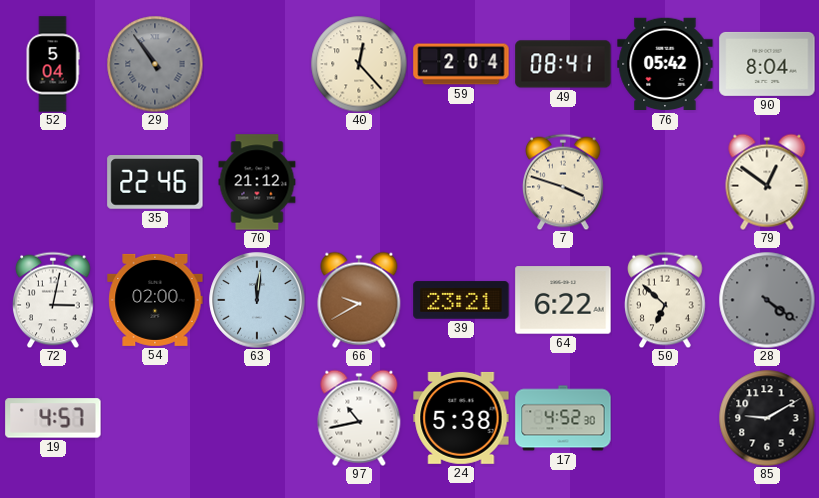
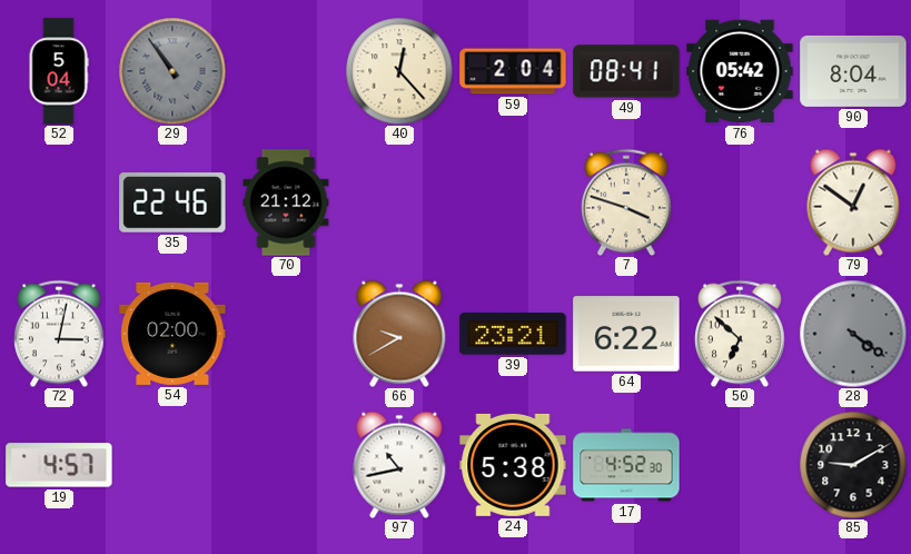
63: 12:01 -> none
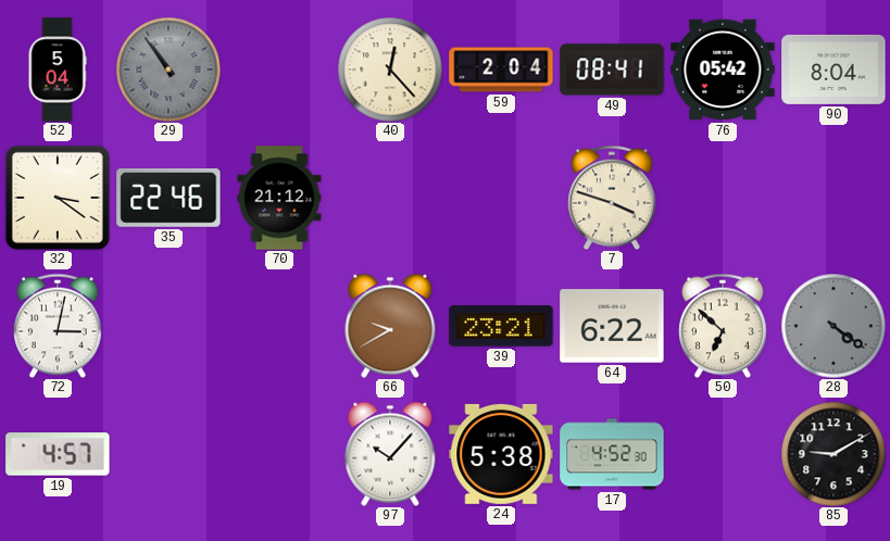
32: none -> 3:21
79: 12:51 -> none
54: 02:00 -> none
97: 10:43 -> 10:07
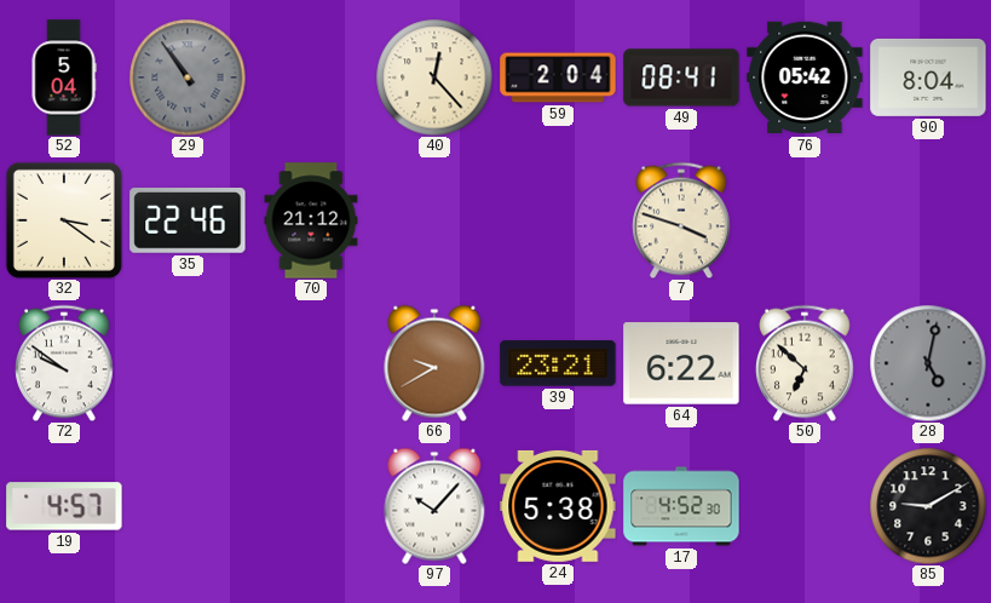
72: 3:02 -> 9:51
28: 4:21 -> 5:02
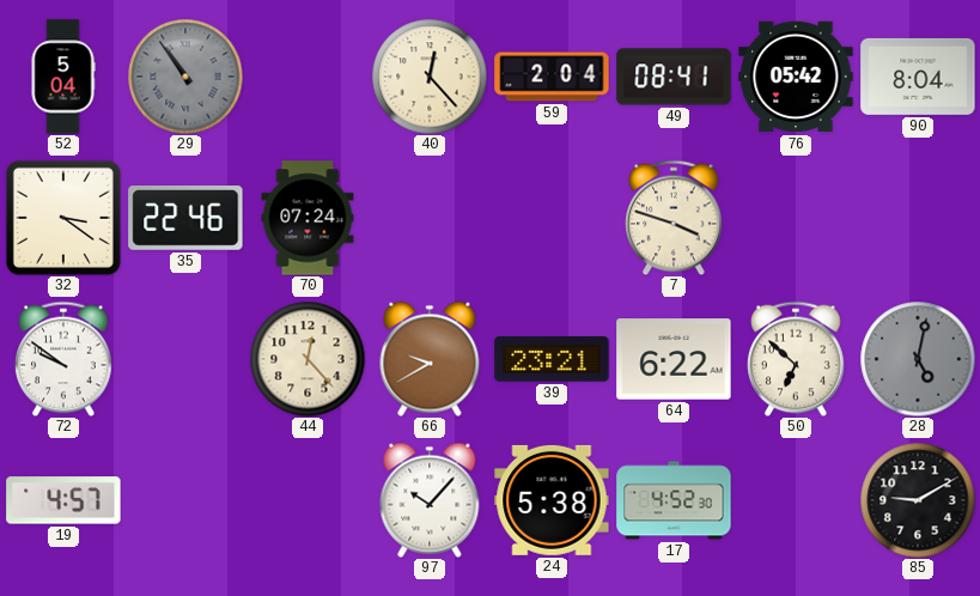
70: 21:12 -> 07:24
44: none -> 12:23
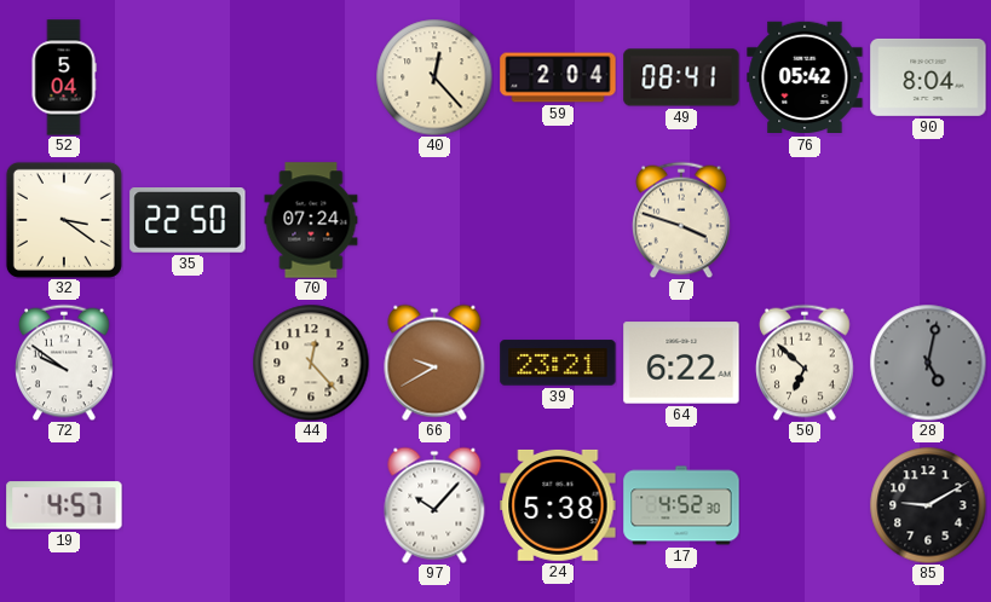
29: 10:54 -> none
35: 22:46 -> 22:50
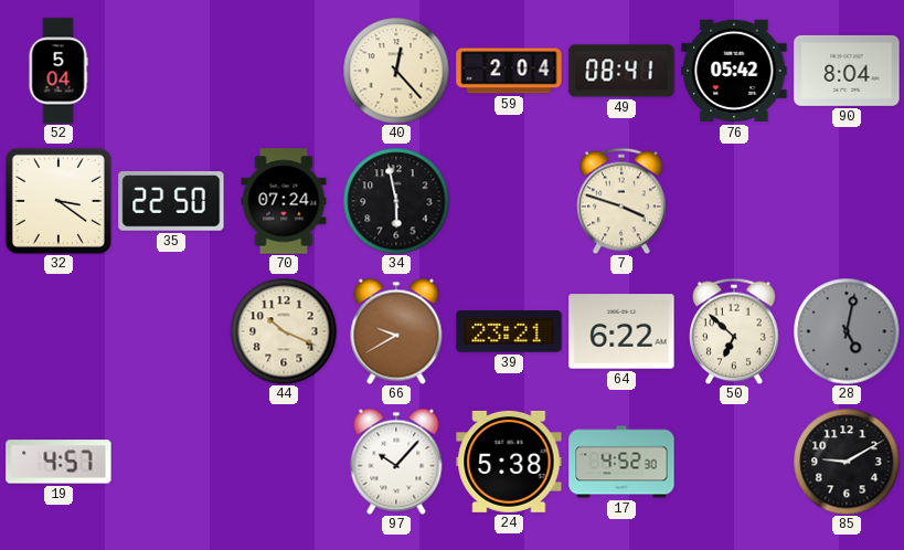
34: none -> 5:58
72: 9:51 -> none
44: 12:23 -> 10:19
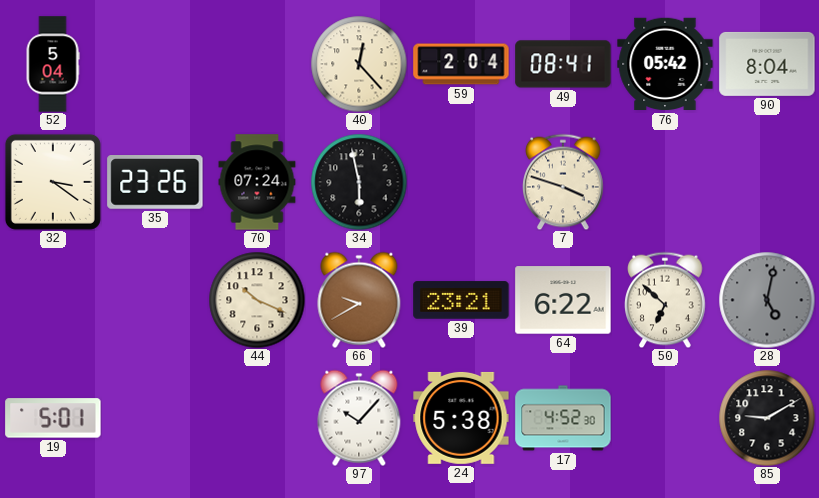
35: 22:50 -> 23:26
19: 4:57 -> 5:01
